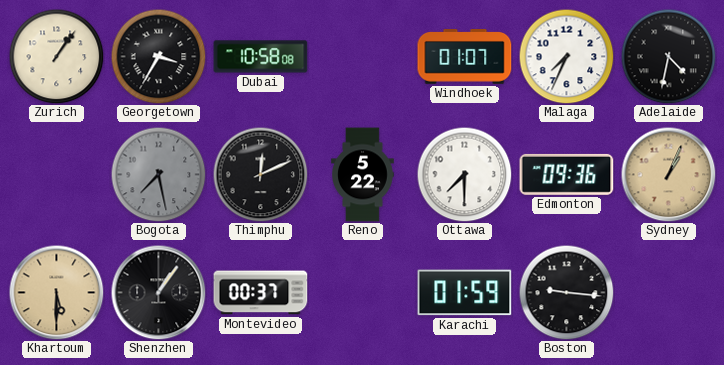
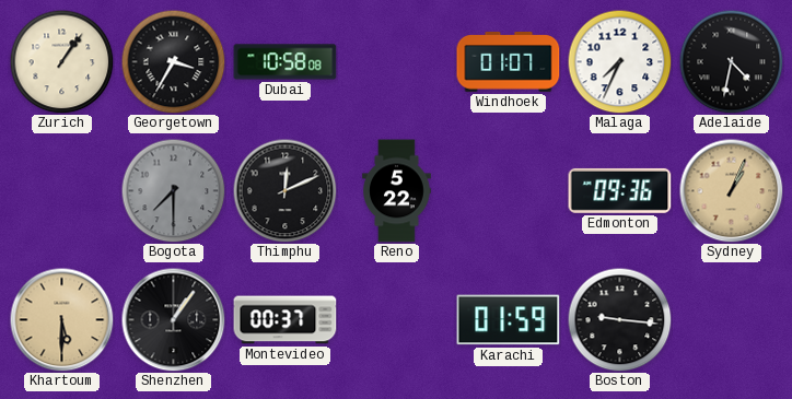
Bogota: 7:28 -> 7:30
Ottawa: 7:30 -> none
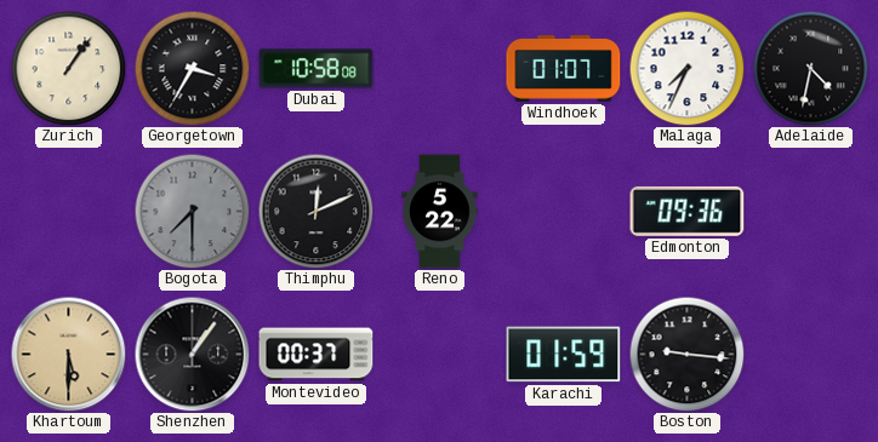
Sydney: 1:04 -> none
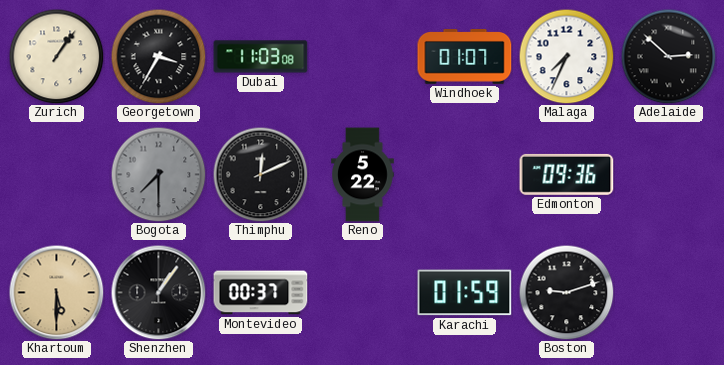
Dubai: 10:58 -> 11:03
Adelaide: 4:32 -> 2:52
Boston: 9:16 -> 9:12
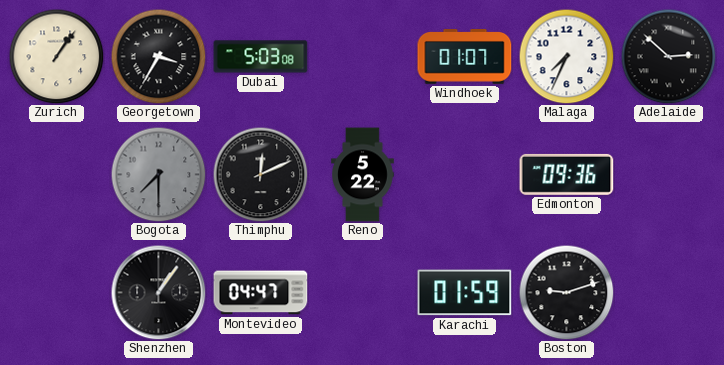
Dubai: 11:03 -> 5:03
Khartoum: 5:30 -> none
Montevideo: 00:37 -> 04:47
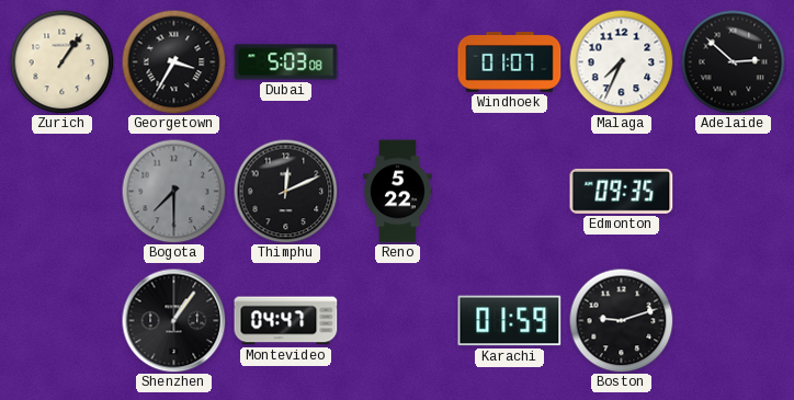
Edmonton: 09:36 -> 09:35
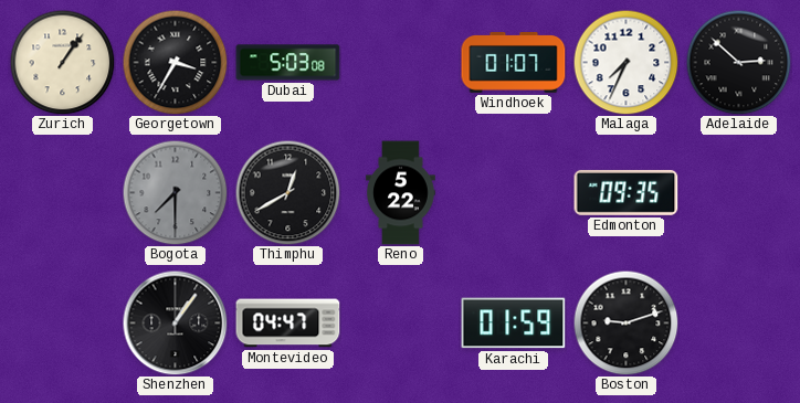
Thimphu: 12:11 -> 12:40
